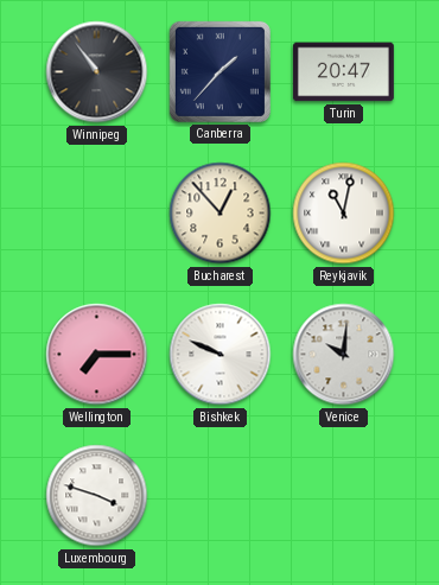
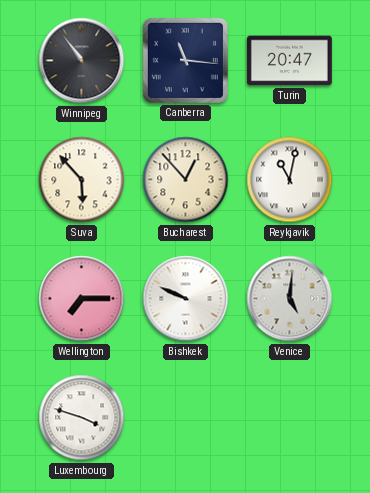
Canberra: 1:37 -> 11:16
Suva: none -> 5:53
Venice: 10:01 -> 5:01
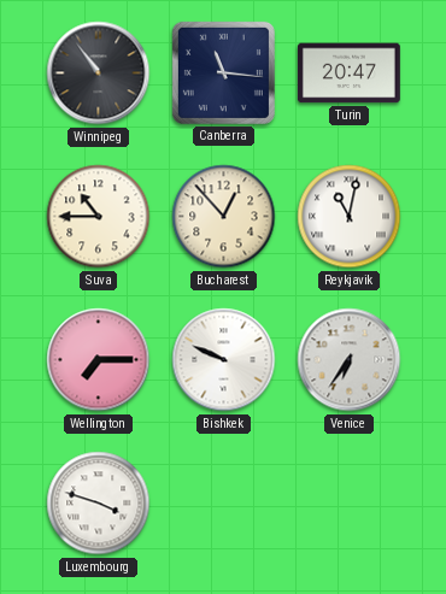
Suva: 5:53 -> 10:45
Venice: 5:01 -> 6:36
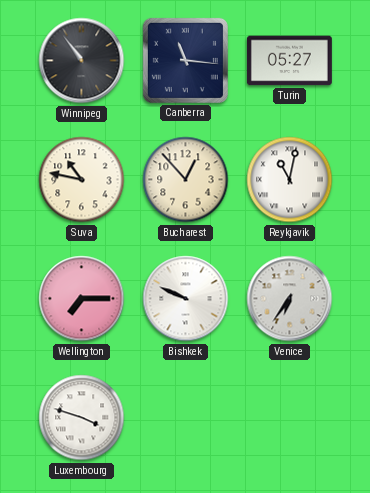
Turin: 20:47 -> 05:27
Suva: 10:45 -> 10:47
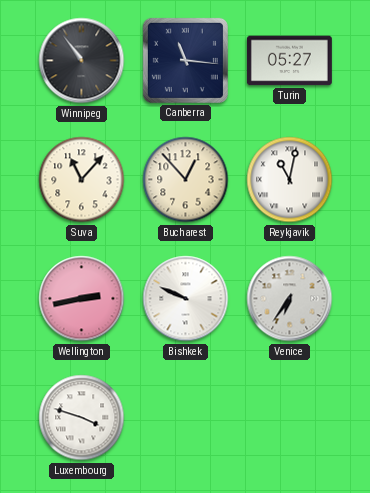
Suva: 10:47 -> 11:07
Wellington: 7:15 -> 2:43
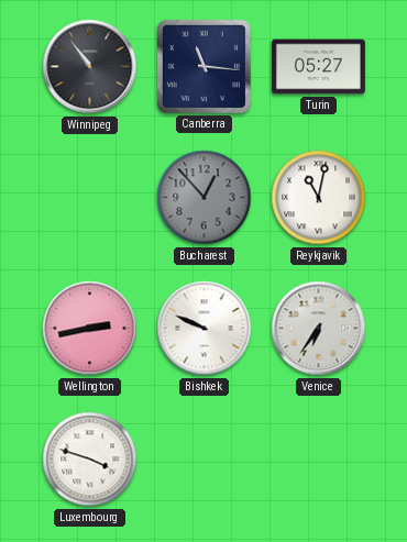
Suva: 11:07 -> none
Bucharest dial: cream -> grey
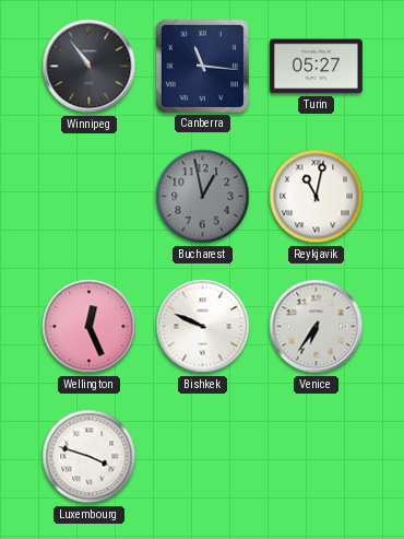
Bucharest: 12:53 -> 12:58
Wellington: 2:43 -> 12:26
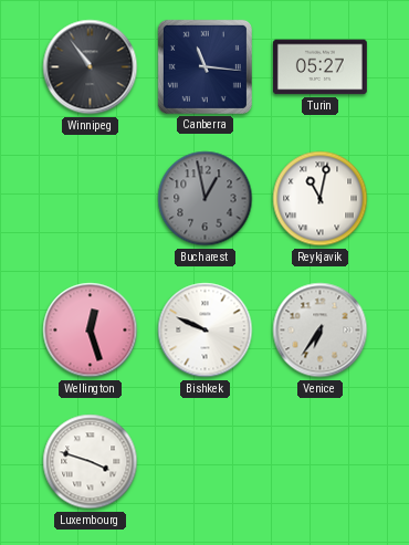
Wellington: 12:26 -> 12:27
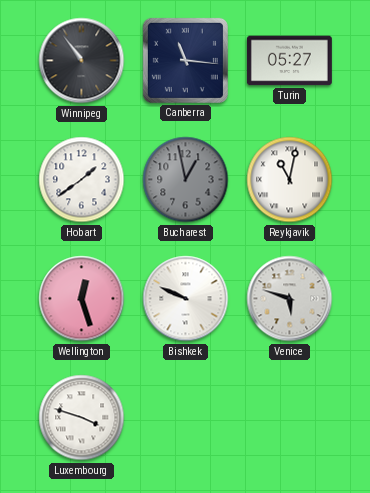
Hobart: none -> 1:39
Venice: 6:36 -> 5:48
